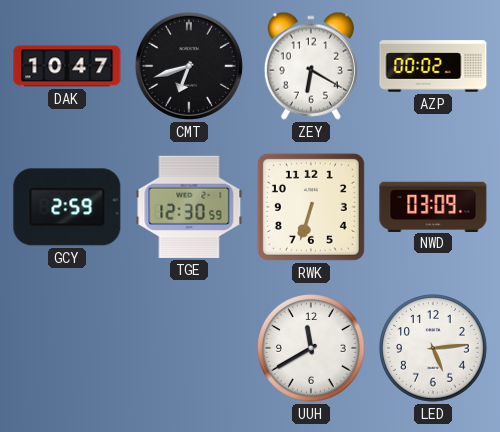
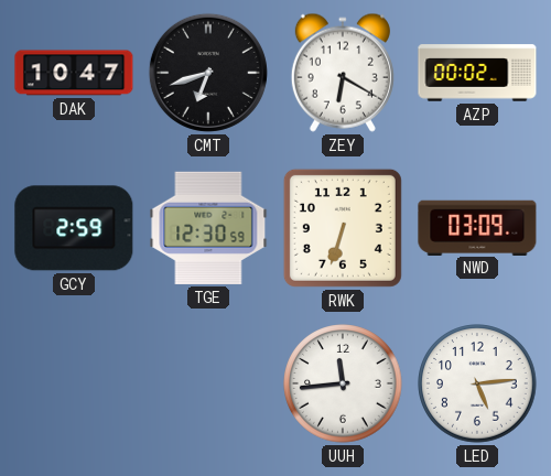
UUH: 11:40 -> 11:44
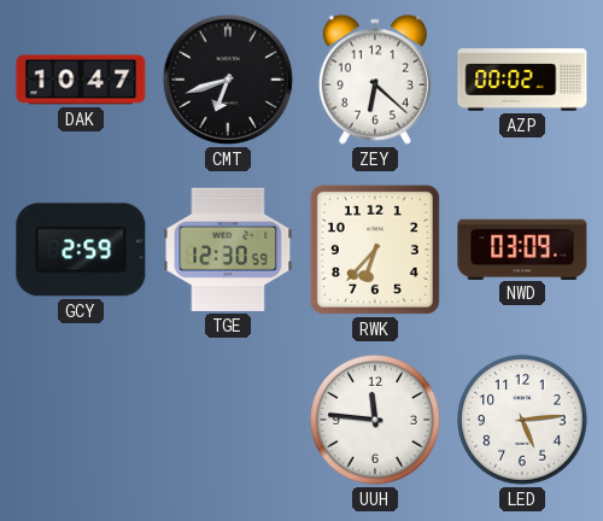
ZEY: 6:20 -> 6:22
RWK: 6:33 -> 6:37
UUH: 11:44 -> 11:46
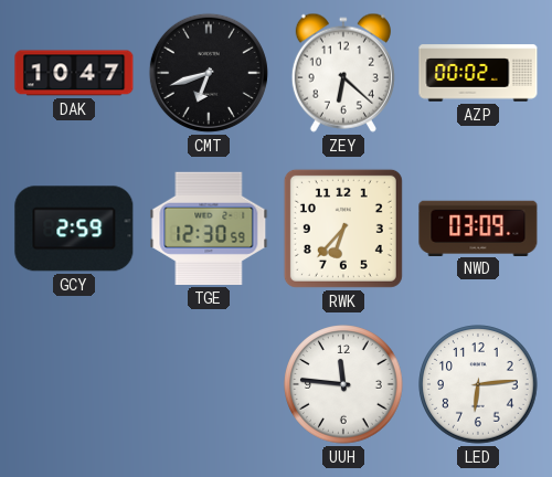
LED: 5:14 -> 6:14
